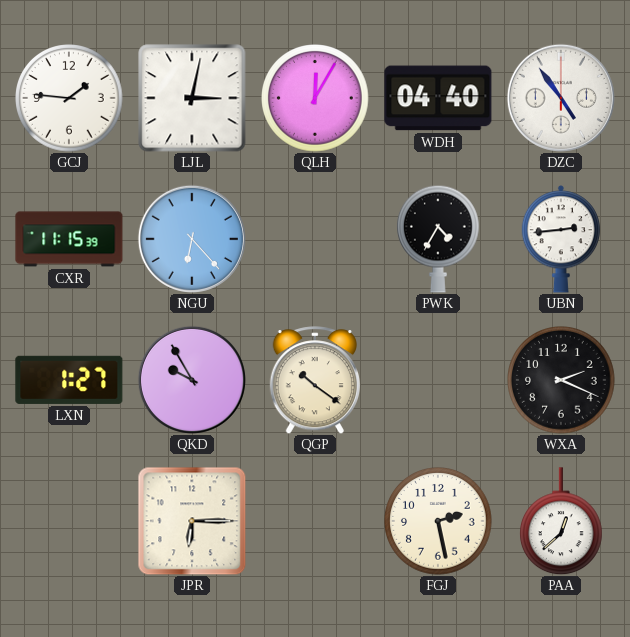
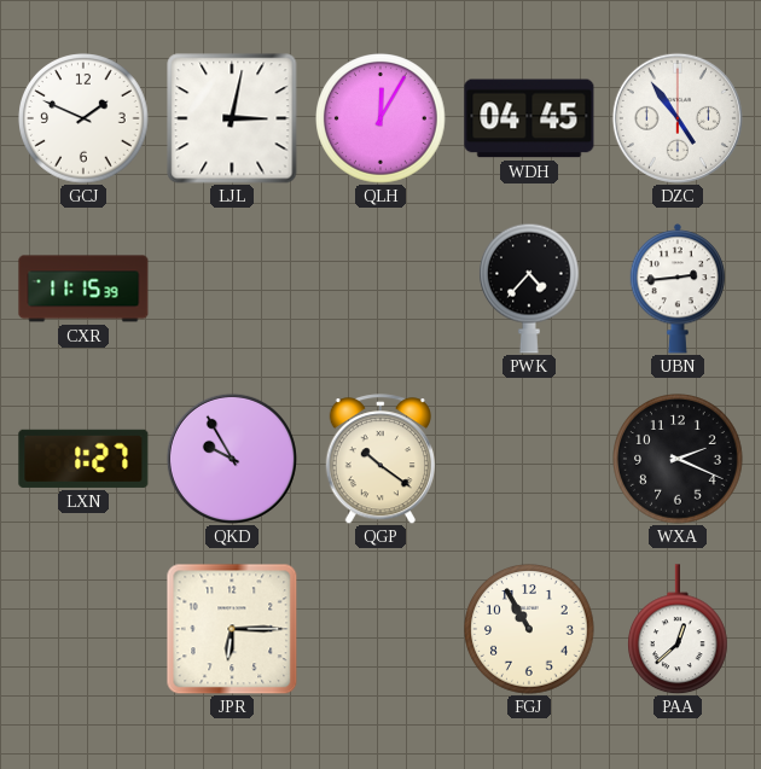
GCJ: 1:46 -> 1:49
WDH: 04:40 -> 04:45
NGU: 6:23 -> none
PWK: 4:35 -> 4:37
FGJ: 2:28 -> 10:55
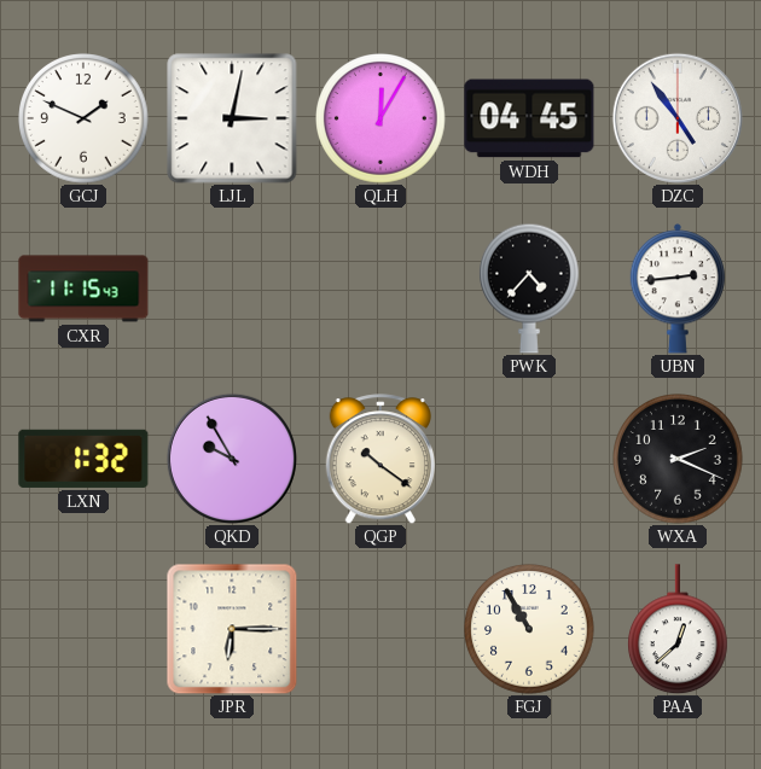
CXR: 11:15:39 -> 11:15:43
LXN: 1:27 -> 1:32
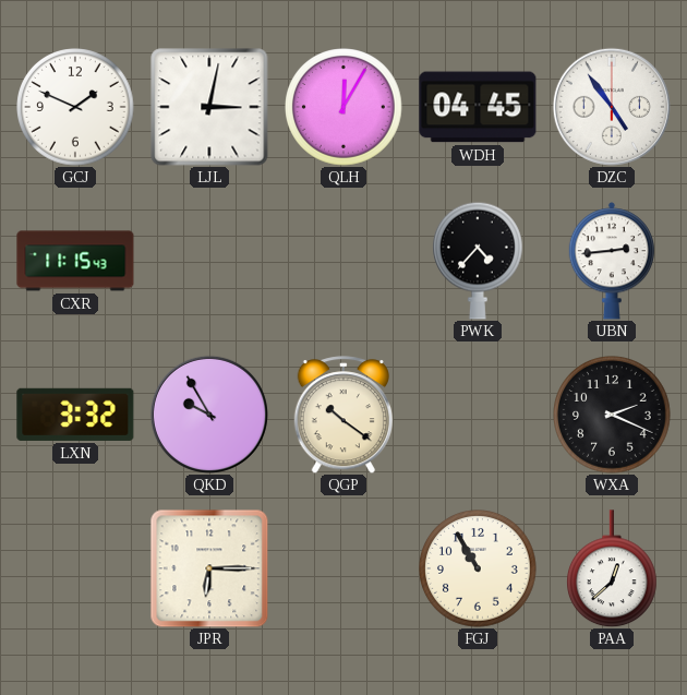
LXN: 1:32 -> 3:32
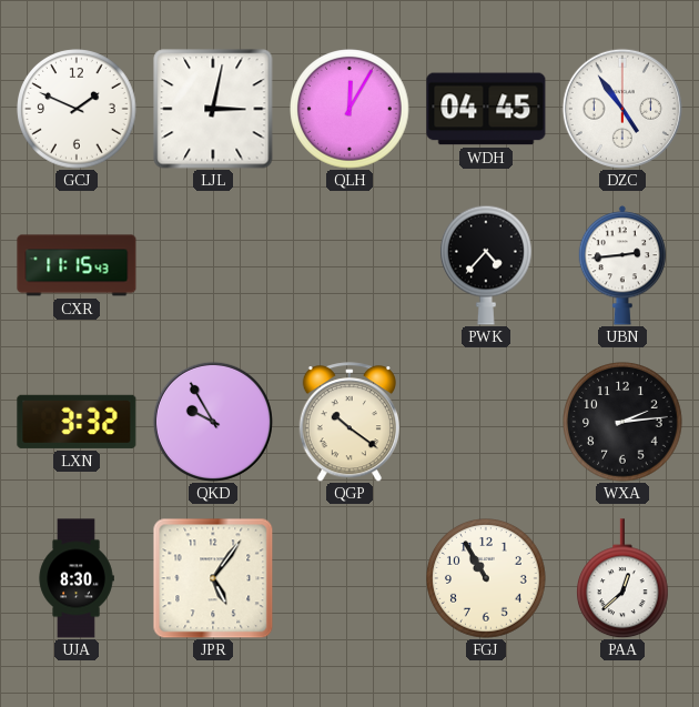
WXA: 2:19 -> 2:14
UJA: none -> 8:30
JPR: 6:15 -> 5:06
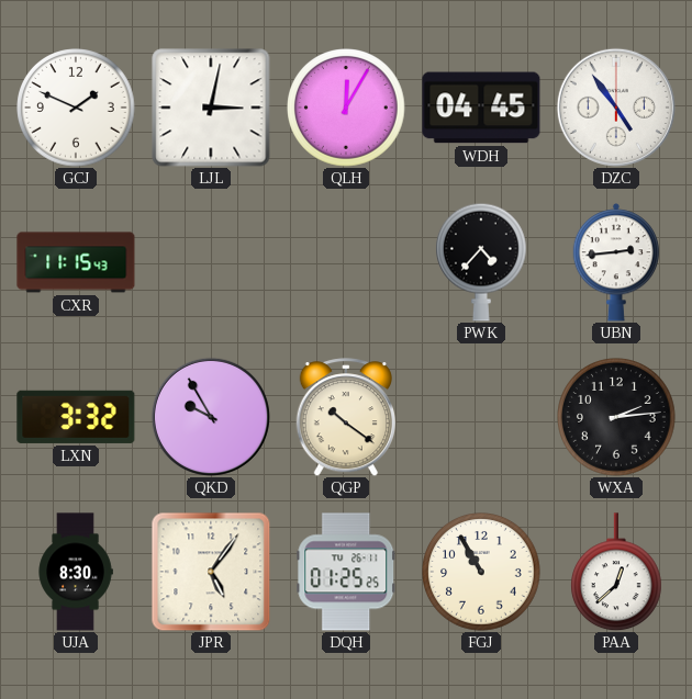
DQH: none -> 01:25
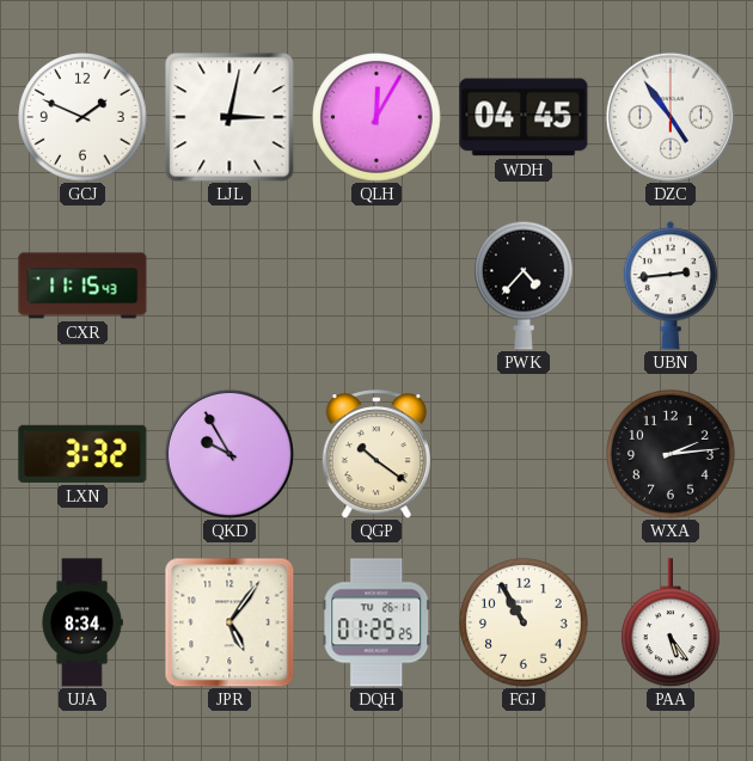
UJA: 8:30 -> 8:34
PAA: 12:38 -> 5:24
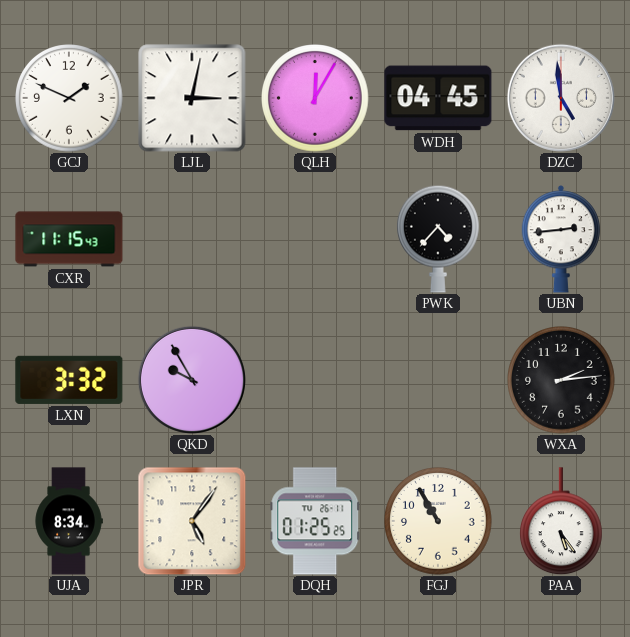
DZC: 4:54 -> 4:59
QGP: 10:21 -> none
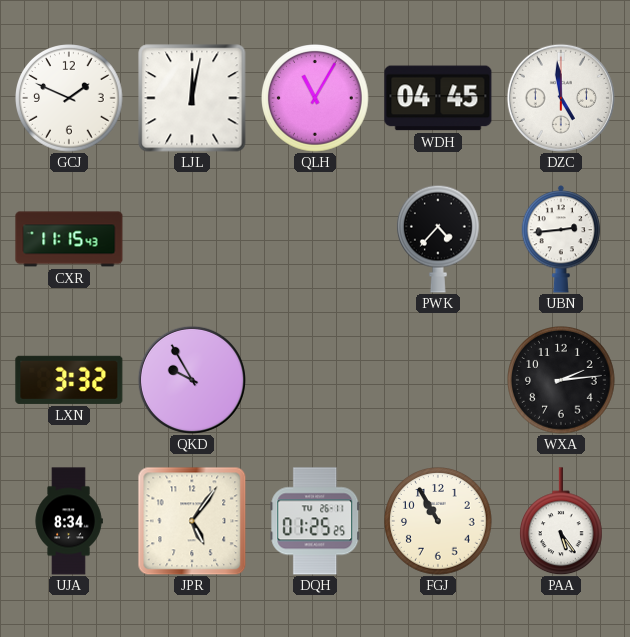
LJL: 3:02 -> 12:02
QLH: 12:05 -> 11:05
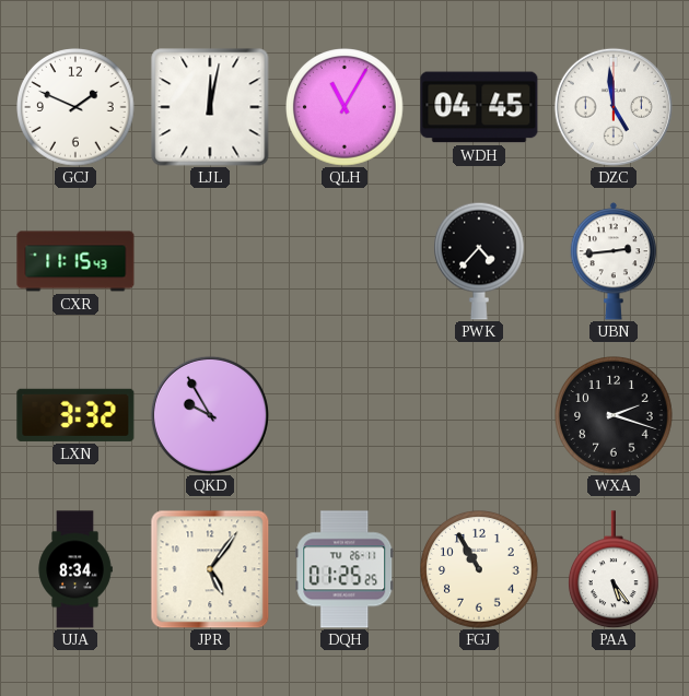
WXA: 2:14 -> 2:18
